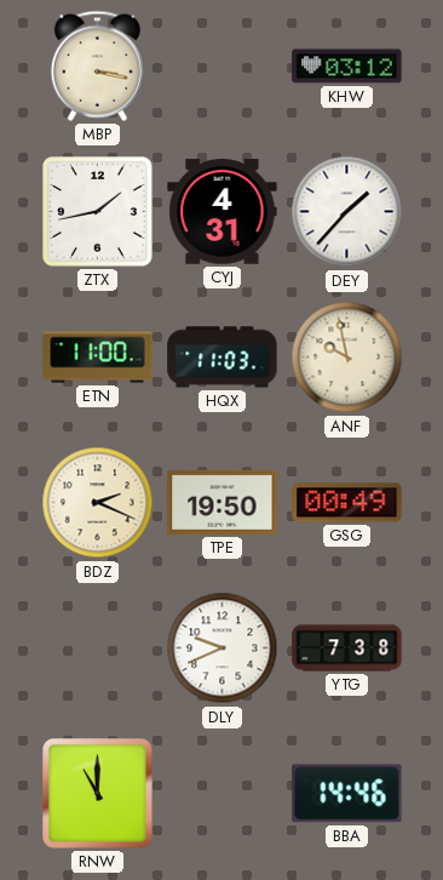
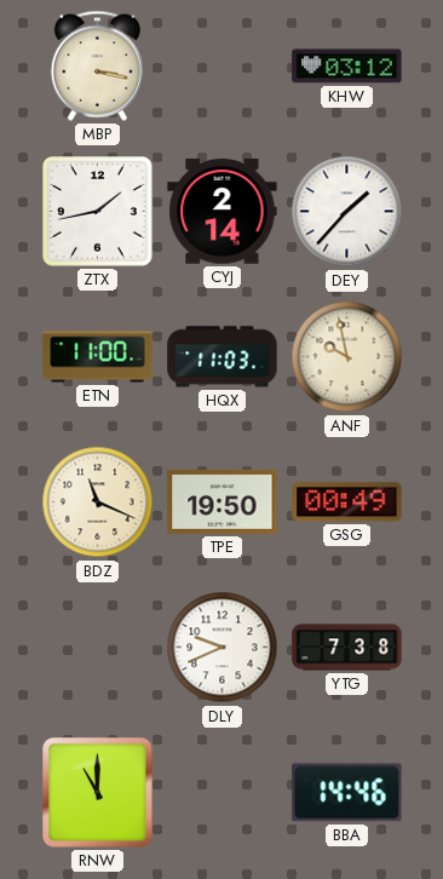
CYJ: 4:31 -> 2:14
BDZ: 2:19 -> 11:19
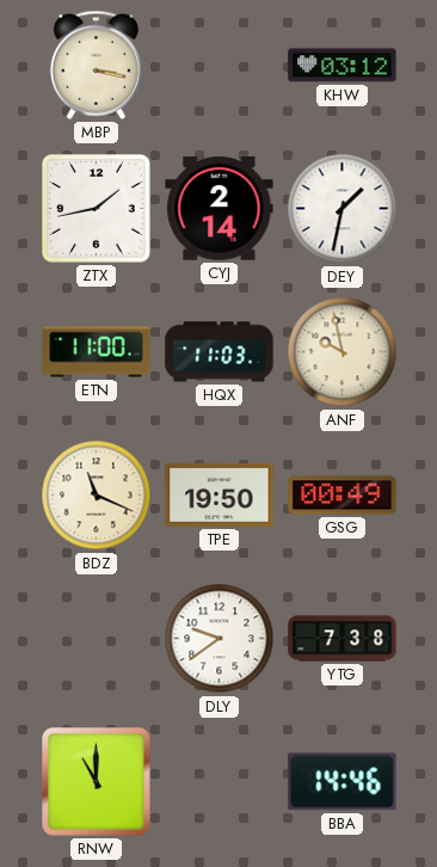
DEY: 1:37 -> 1:32
DLY: 9:41 -> 9:39
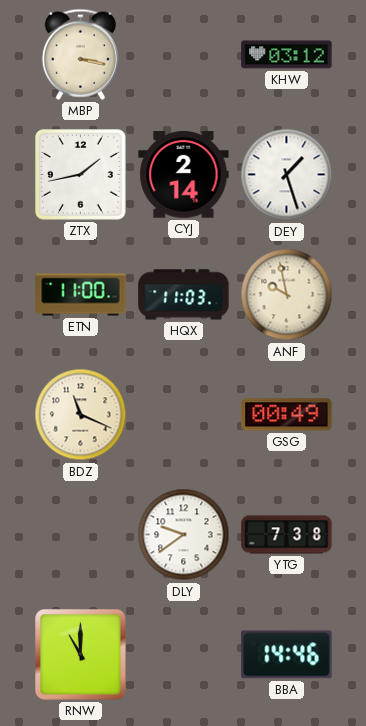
DEY: 1:32 -> 1:27
TPE: 19:50 -> none
